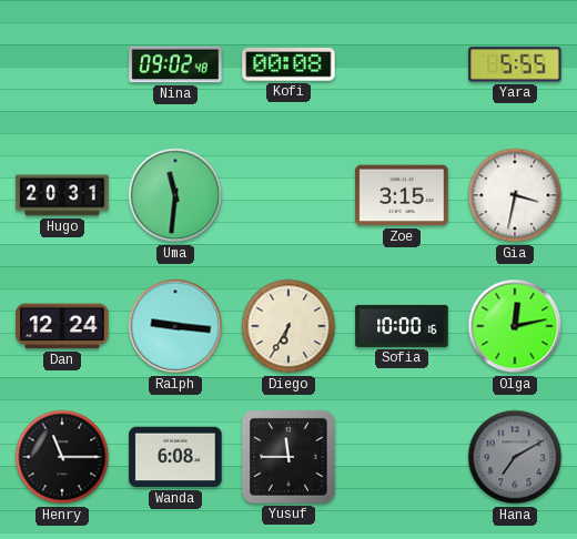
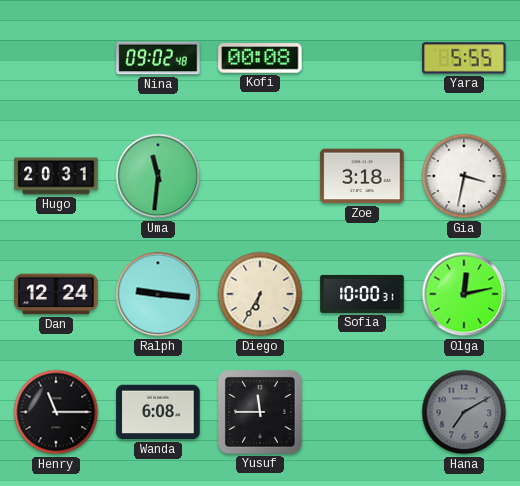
Zoe: 3:15 -> 3:18
Sofia: 10:00:16 -> 10:00:31
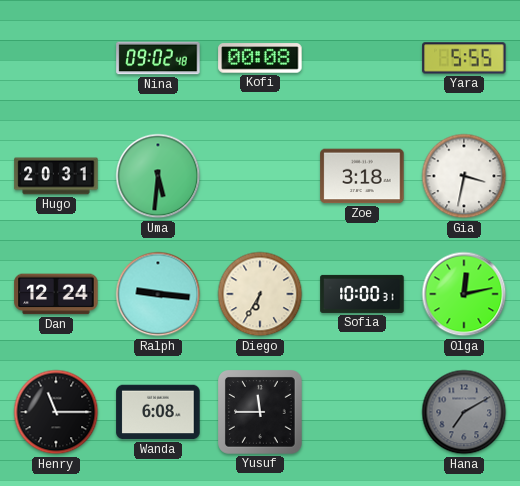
Uma: 11:31 -> 5:31
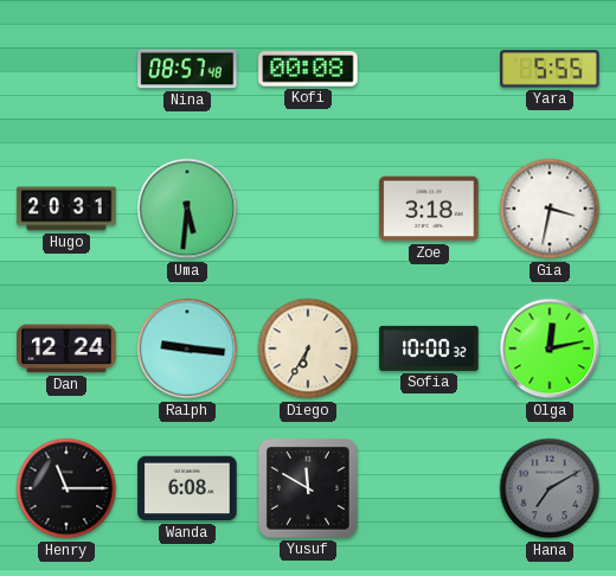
Nina: 09:02 -> 08:57
Sofia: 10:00:31 -> 10:00:32
Yusuf: 11:45 -> 11:50
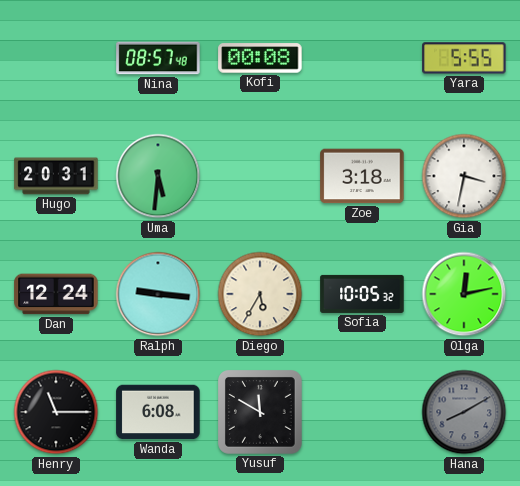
Diego: 6:35 -> 5:35
Sofia: 10:00 -> 10:05
Hana: 7:10 -> 8:10
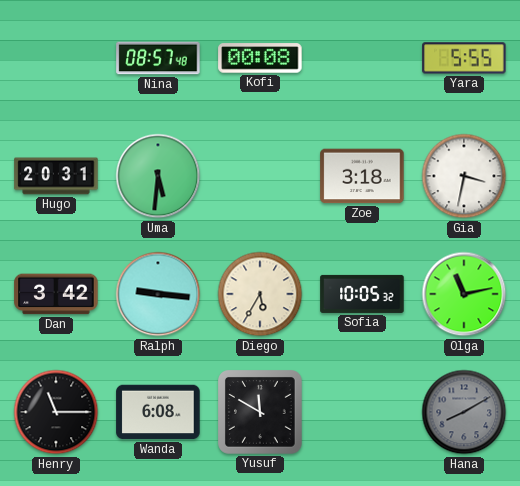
Dan: 12:24 -> 3:42
Olga: 12:13 -> 11:13
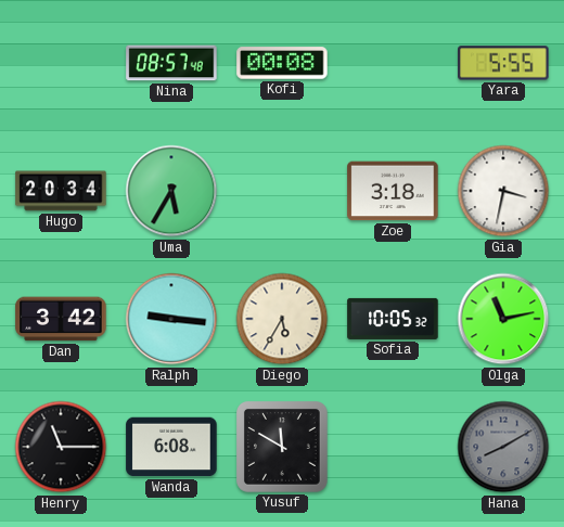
Hugo: 20:31 -> 20:34
Uma: 5:31 -> 5:35
